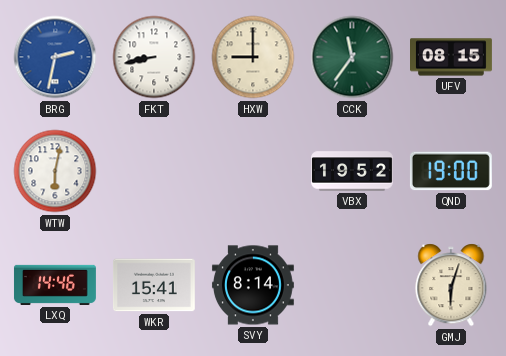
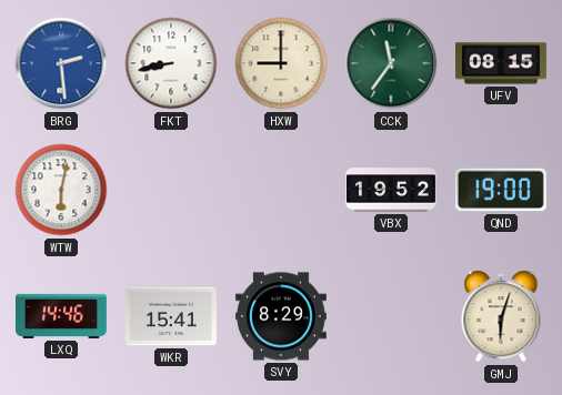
BRG: 2:32 -> 2:29
SVY: 8:14 -> 8:29
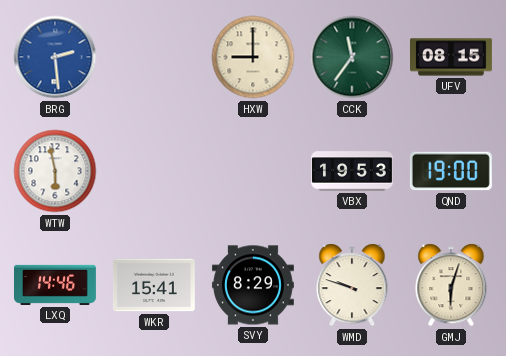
FKT: 8:43 -> none
WTW: 6:02 -> 5:58
VBX: 19:52 -> 19:53
WMD: none -> 9:48
